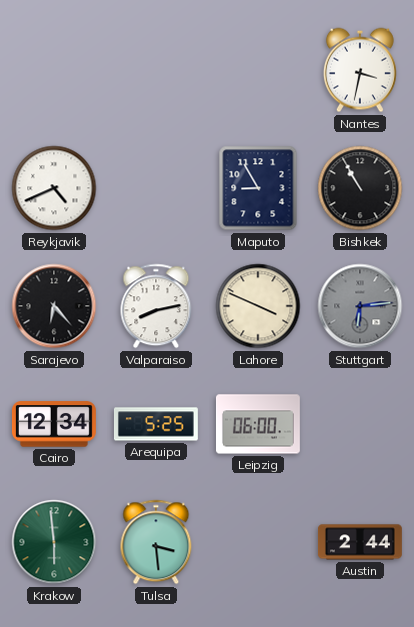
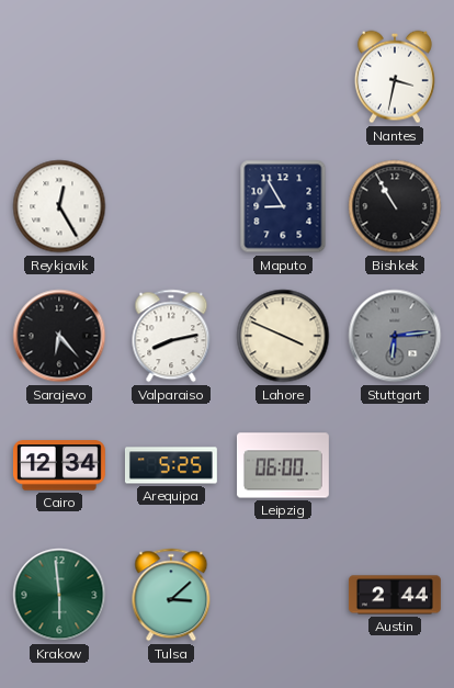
Reykjavik: 4:41 -> 12:25
Tulsa: 3:29 -> 3:08
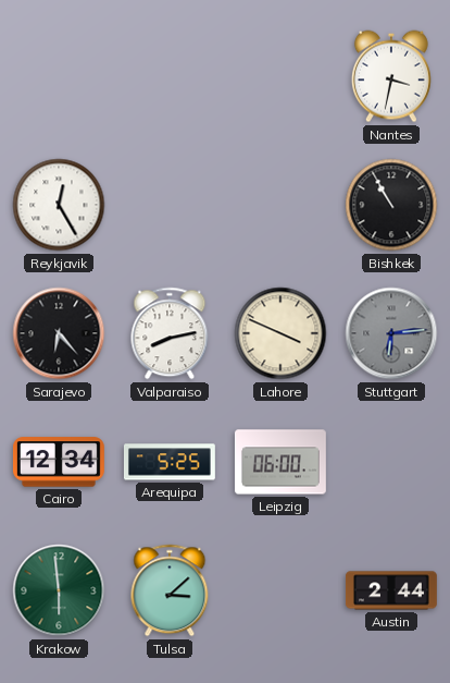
Maputo: 8:55 -> none
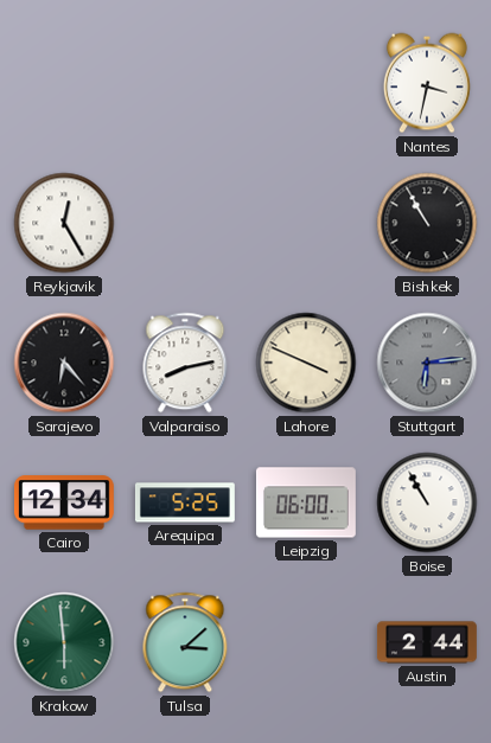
Boise: none -> 10:55
